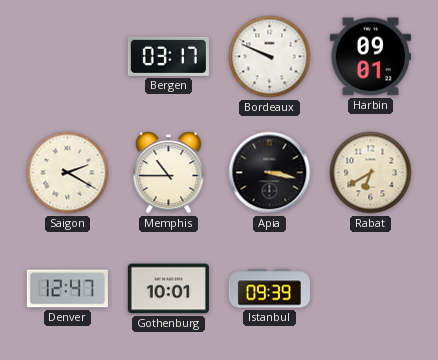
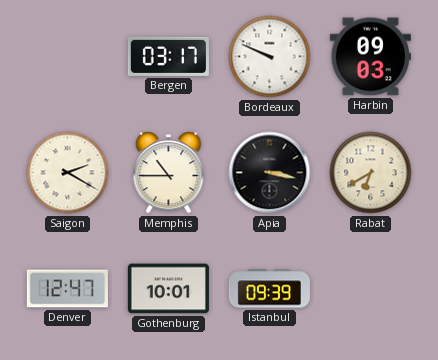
Harbin: 09:01 -> 09:03
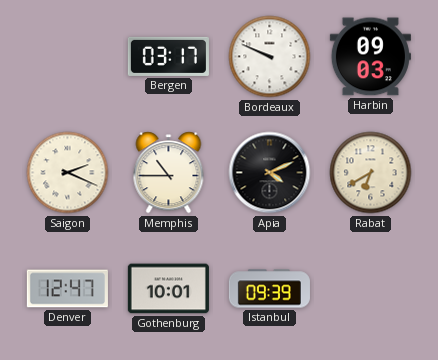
Saigon: 2:20 -> 2:19
Apia: 3:17 -> 4:11
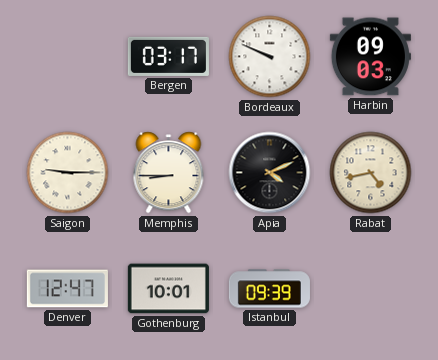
Saigon: 2:19 -> 9:15
Memphis: 10:45 -> 8:45
Rabat: 6:40 -> 4:43
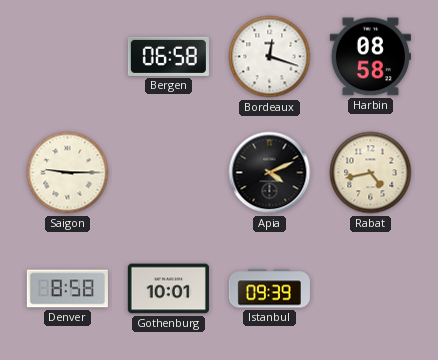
Bergen: 03:17 -> 06:58
Bordeaux: 9:49 -> 12:18
Harbin: 09:03 -> 08:58
Memphis: 8:45 -> none
Denver: 12:47 -> 8:58
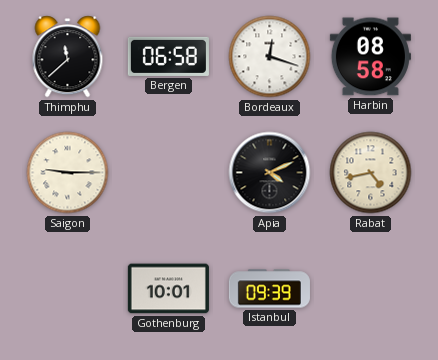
Thimphu: none -> 11:38
Denver: 8:58 -> none
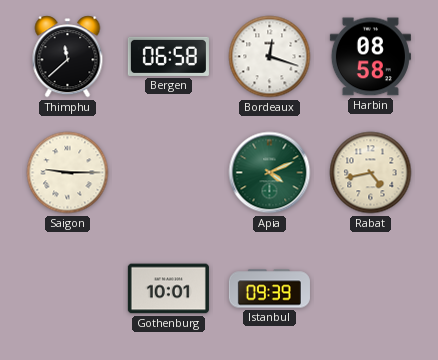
Apia dial: black -> green
